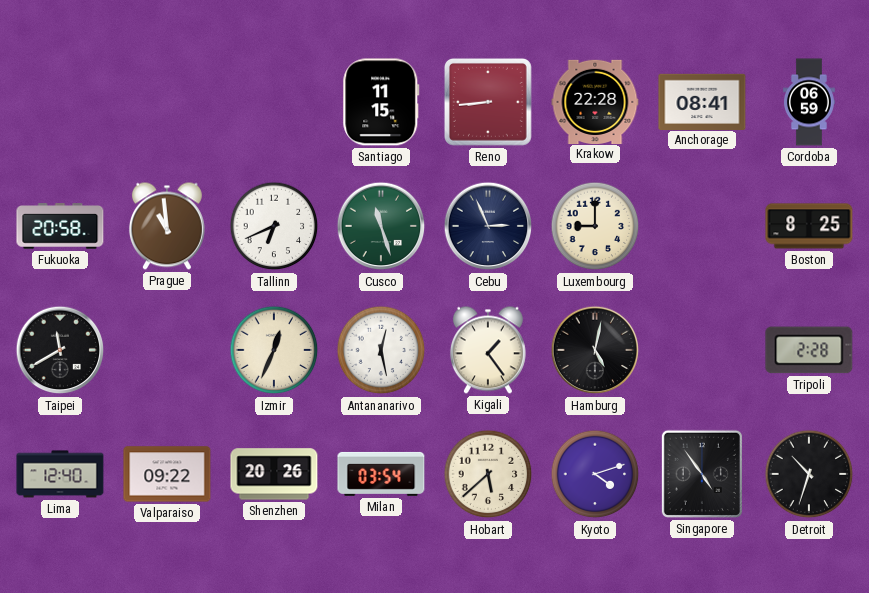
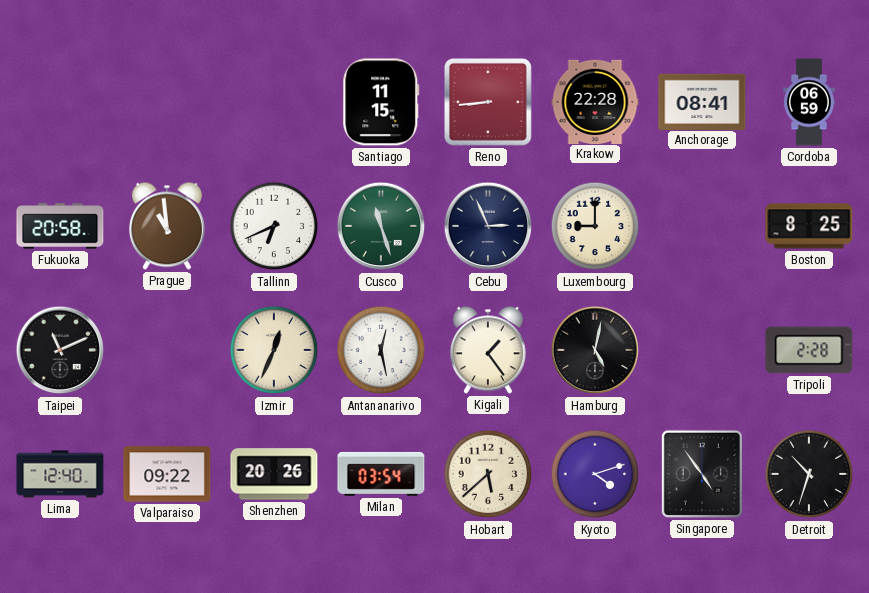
Taipei: 11:40 -> 11:11
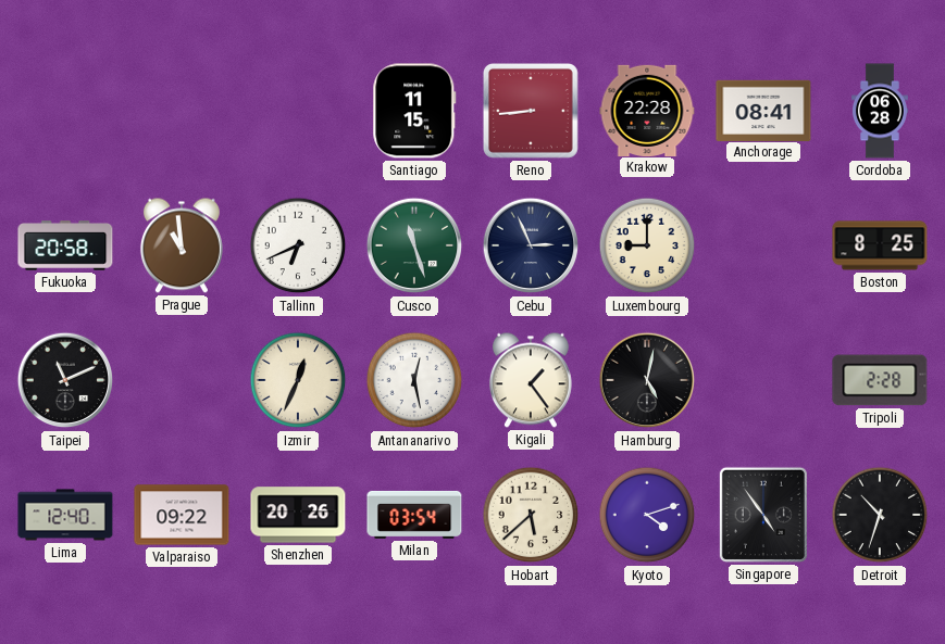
Cordoba: 06:59 -> 06:28
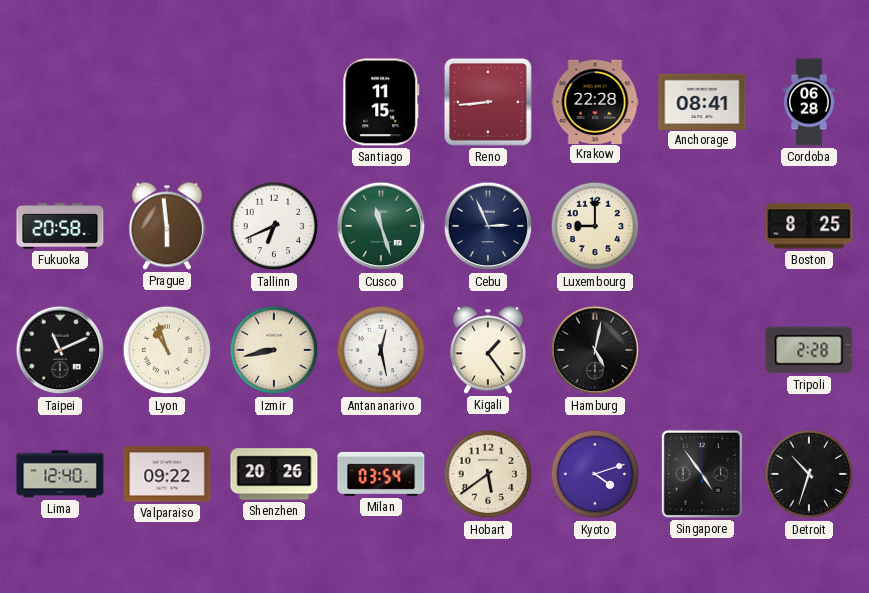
Prague: 10:59 -> 5:59
Lyon: none -> 10:57
Izmir: 12:34 -> 8:43
Hobart: 5:38 -> 5:39
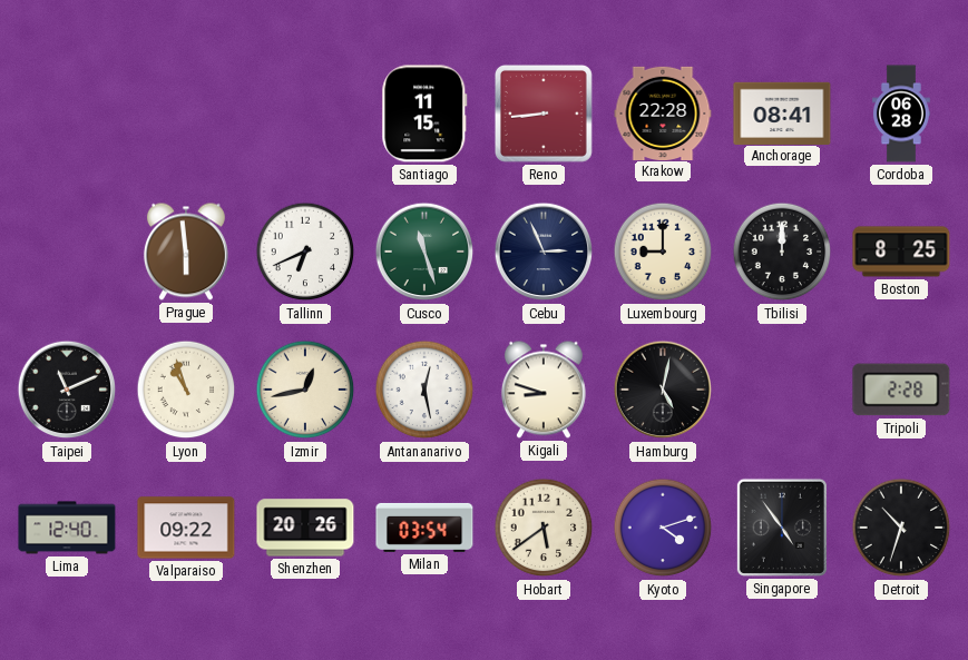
Fukuoka: 20:58 -> none
Tbilisi: none -> 12:00
Izmir: 8:43 -> 12:43
Kigali: 1:24 -> 8:48
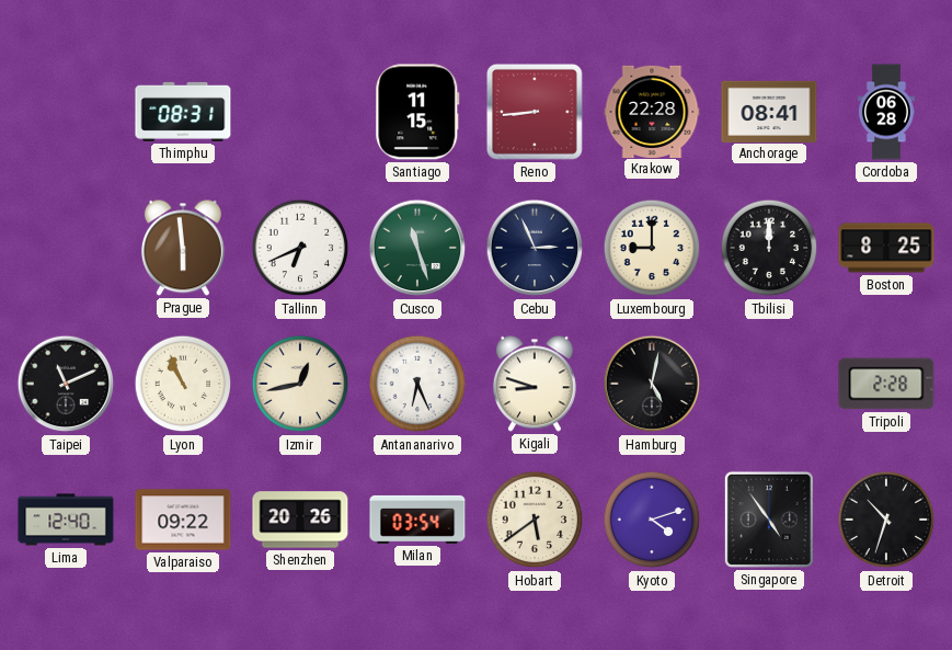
Thimphu: none -> 08:31
Lyon: 10:57 -> 10:56
Antananarivo: 12:28 -> 6:26
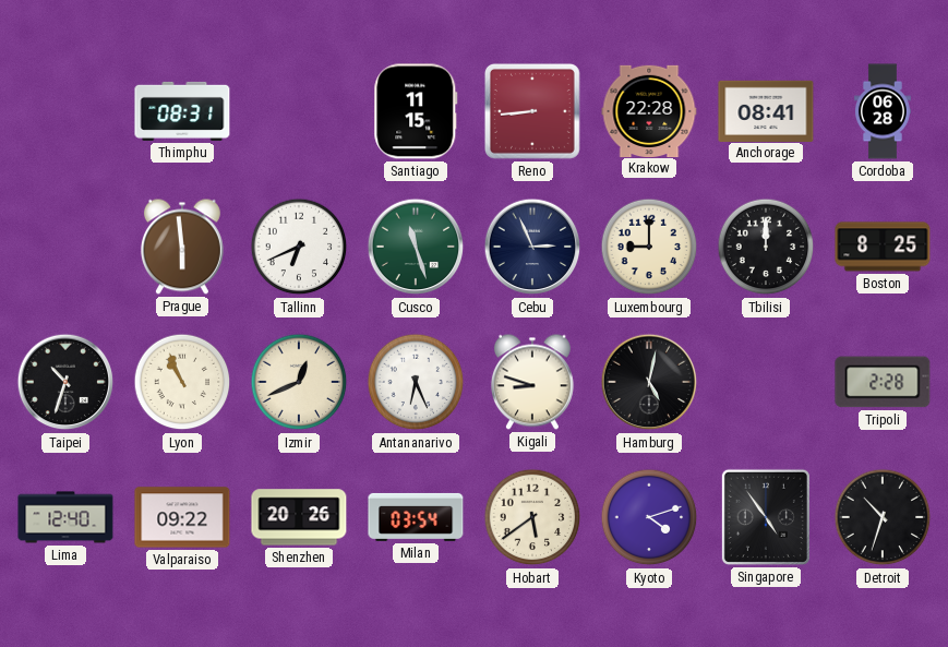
Taipei: 11:11 -> 10:33
Izmir: 12:43 -> 12:41
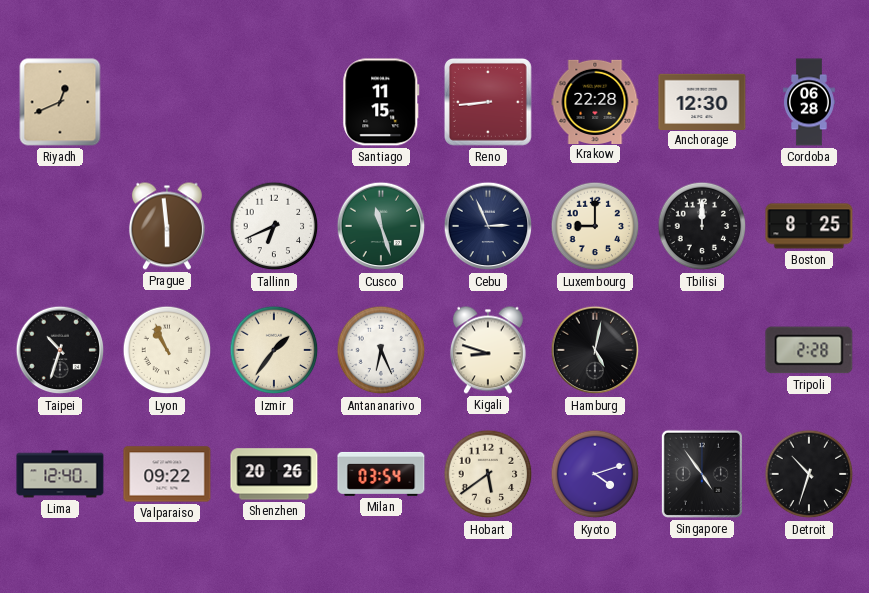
Riyadh: none -> 12:41
Thimphu: 08:31 -> none
Anchorage: 08:41 -> 12:30
Izmir: 12:41 -> 1:36
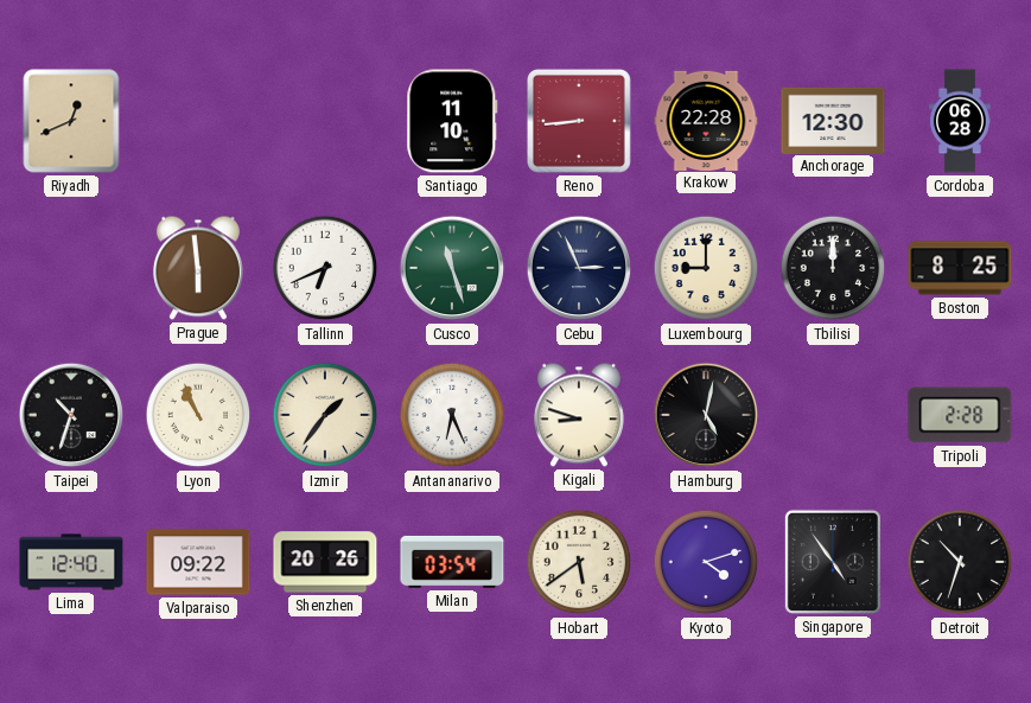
Santiago: 11:15 -> 11:10
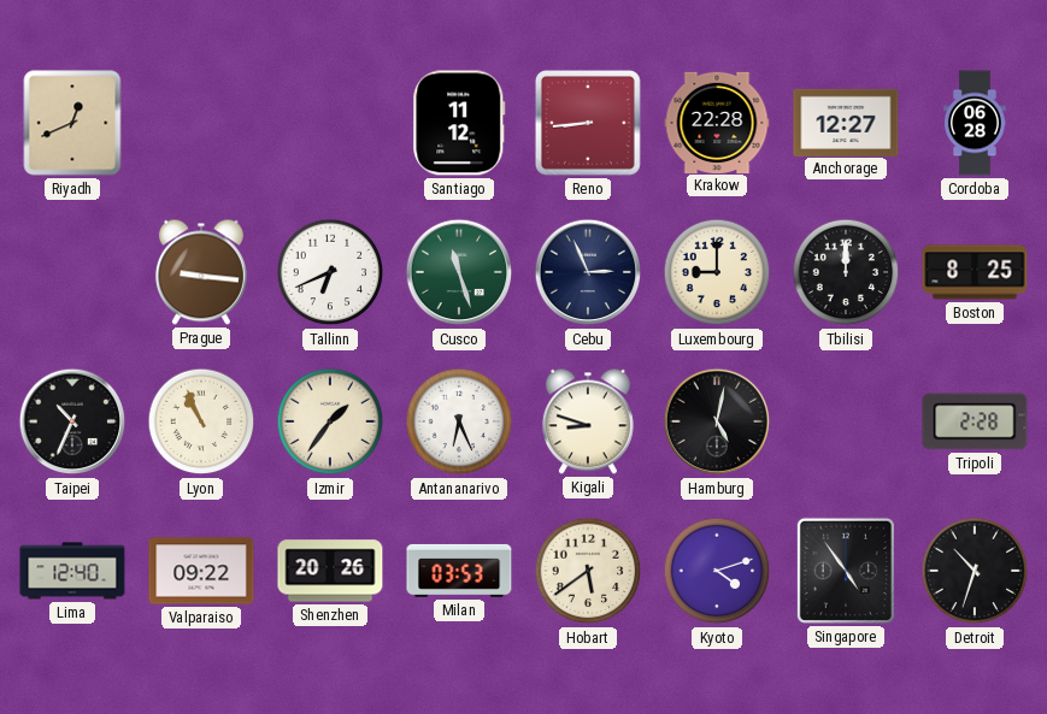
Santiago: 11:10 -> 11:12
Anchorage: 12:30 -> 12:27
Prague: 5:59 -> 9:16
Taipei: 10:33 -> 10:34
Milan: 03:54 -> 03:53
